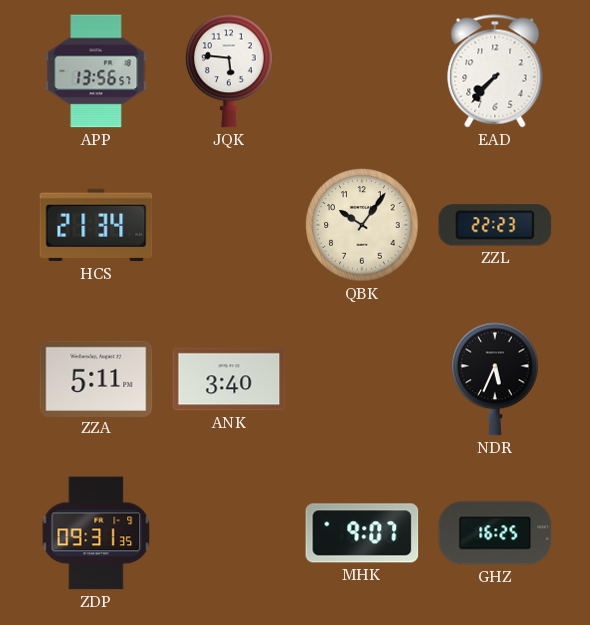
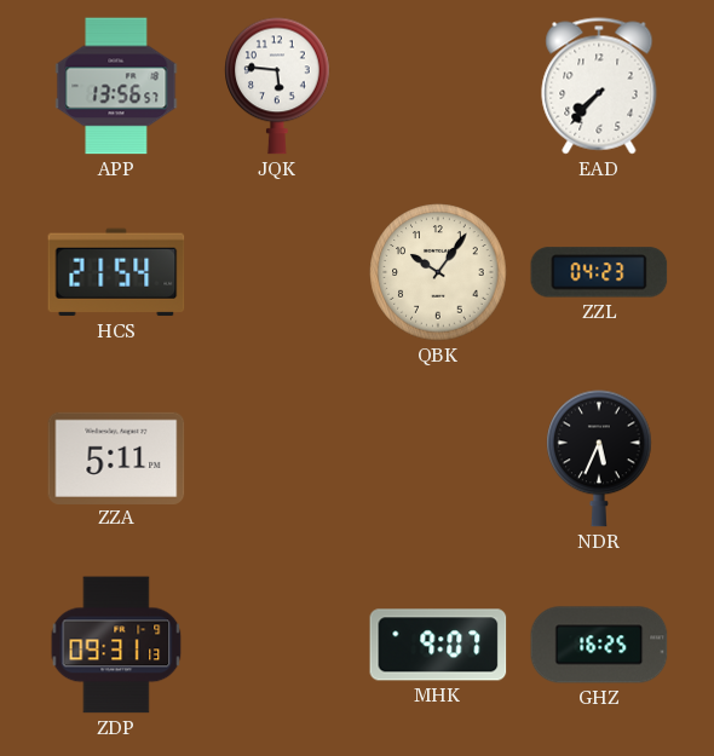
HCS: 21:34 -> 21:54
ZZL: 22:23 -> 04:23
ANK: 3:40 -> none
ZDP: 09:31:35 -> 09:31:13
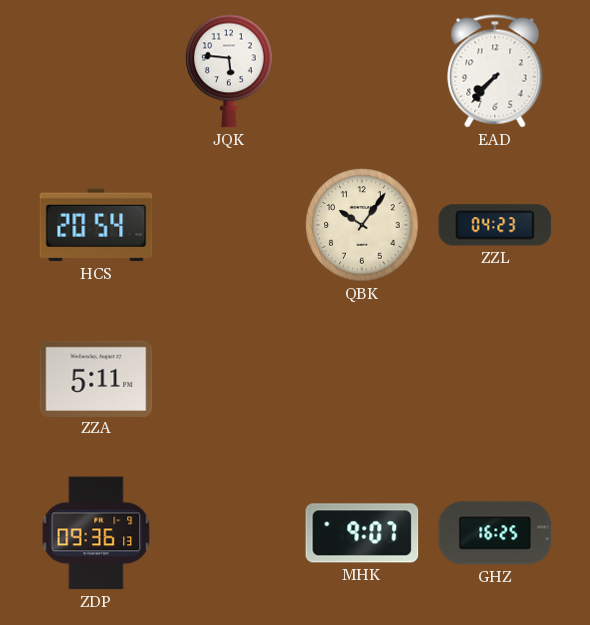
APP: 13:56 -> none
HCS: 21:54 -> 20:54
NDR: 5:34 -> none
ZDP: 09:31 -> 09:36
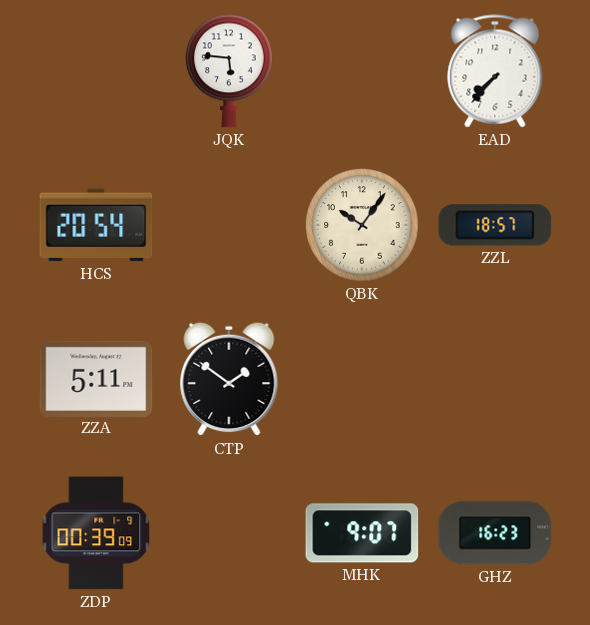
ZZL: 04:23 -> 18:57
CTP: none -> 1:51
ZDP: 09:36 -> 00:39
GHZ: 16:25 -> 16:23
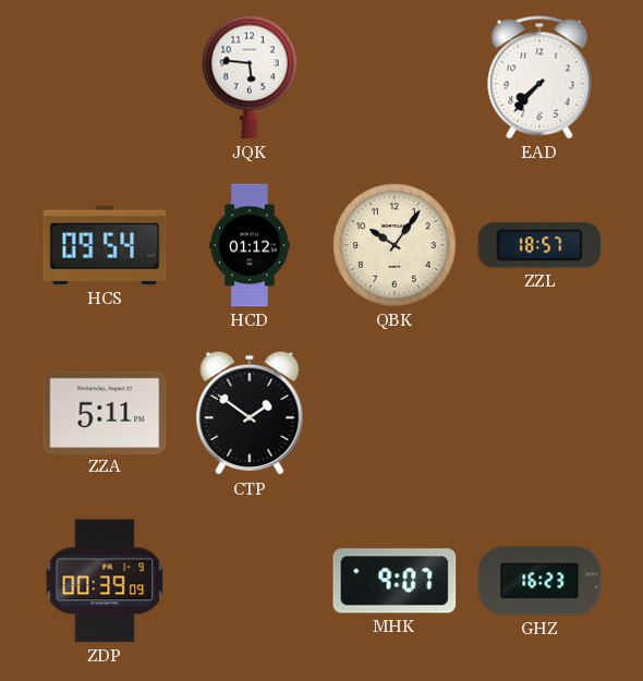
HCS: 20:54 -> 09:54
HCD: none -> 01:12
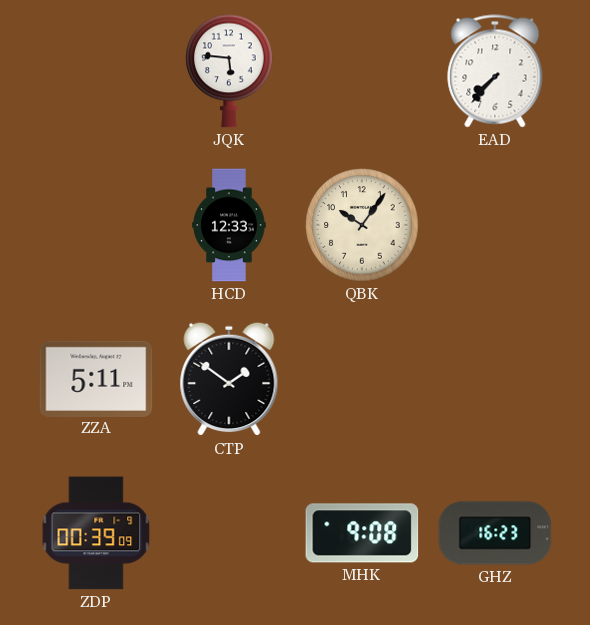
HCS: 09:54 -> none
HCD: 01:12 -> 12:33
ZZL: 18:57 -> none
MHK: 9:07 -> 9:08
